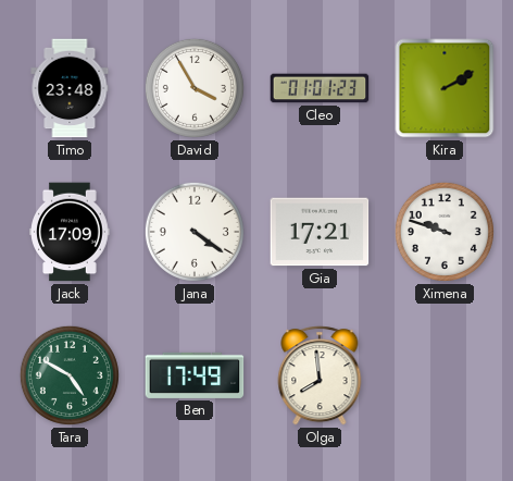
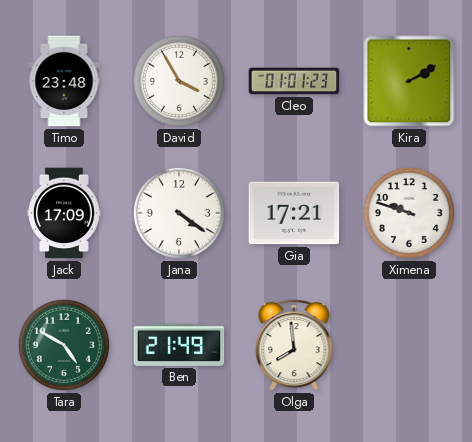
Ben: 17:49 -> 21:49
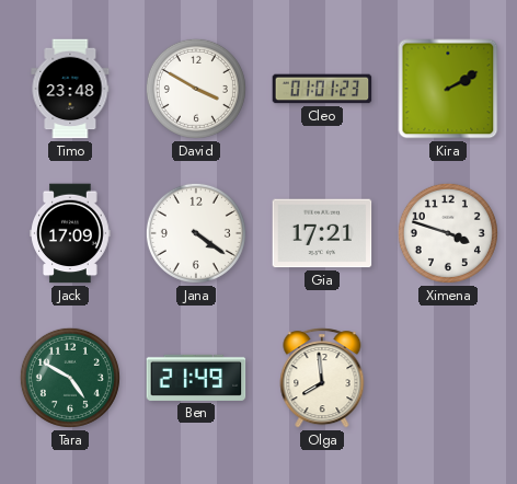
David: 3:55 -> 3:50
Ximena: 9:48 -> 3:48
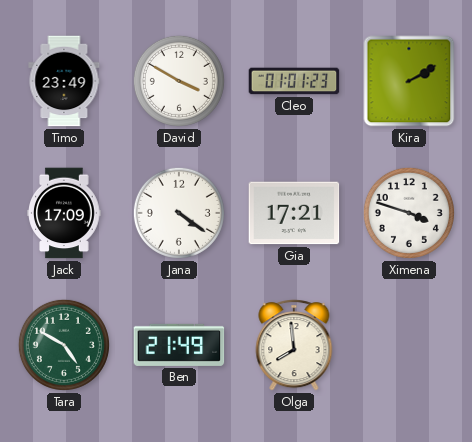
Timo: 23:48 -> 23:49
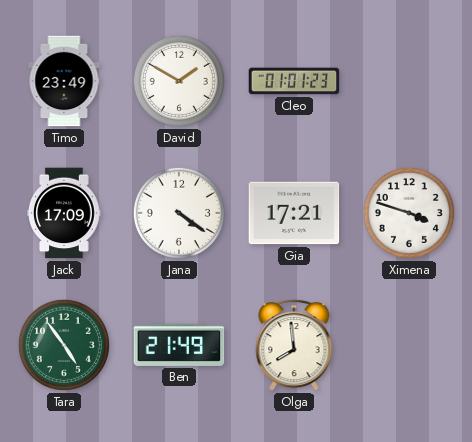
David: 3:50 -> 1:50
Kira: 2:10 -> none
Tara: 4:50 -> 4:54
